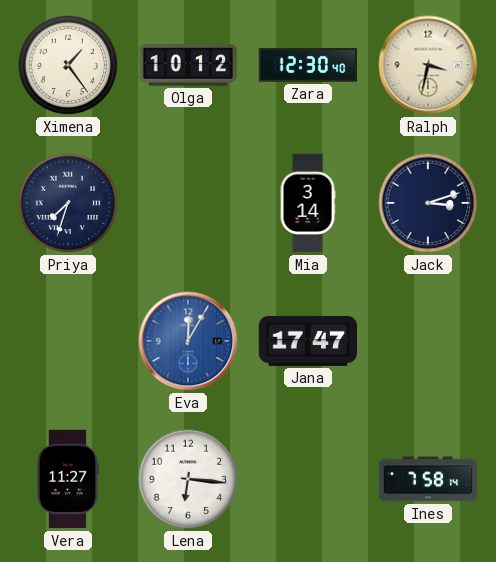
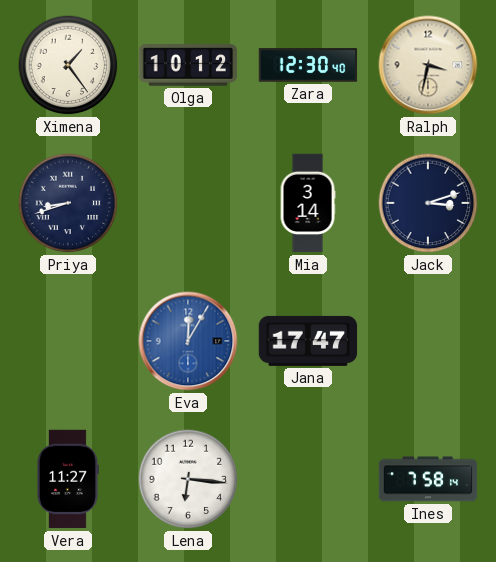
Priya: 7:33 -> 8:42
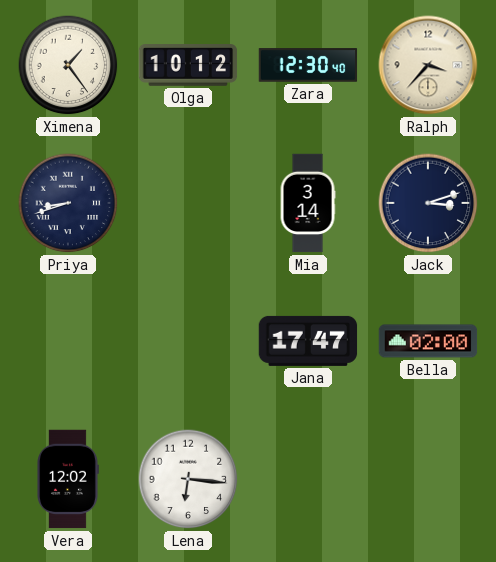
Ralph: 3:32 -> 3:37
Eva: 12:05 -> none
Bella: none -> 02:00
Vera: 11:27 -> 12:02
Ines: 7:58 -> none
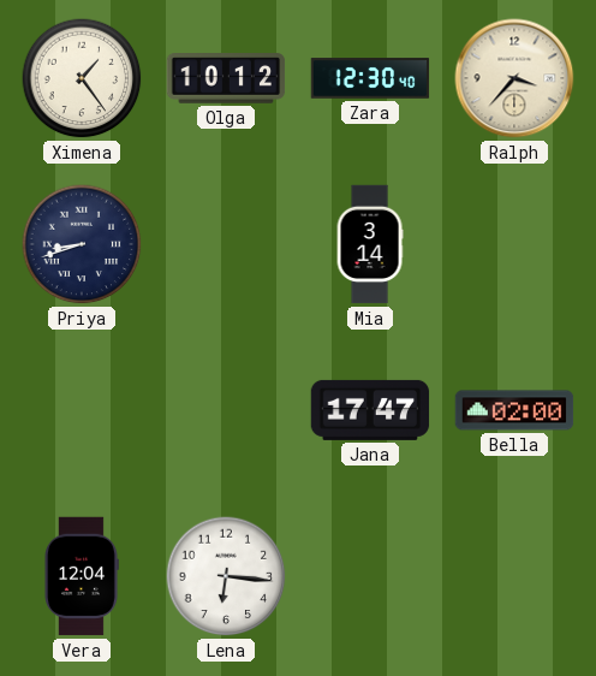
Jack: 3:12 -> none
Vera: 12:02 -> 12:04
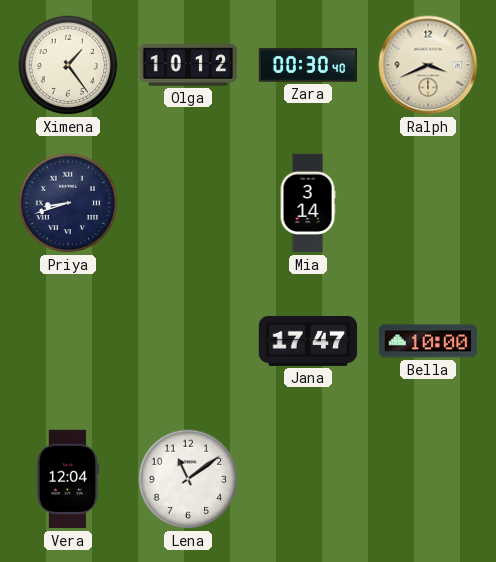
Zara: 12:30 -> 00:30
Ralph: 3:37 -> 3:41
Bella: 02:00 -> 10:00
Lena: 6:16 -> 11:09
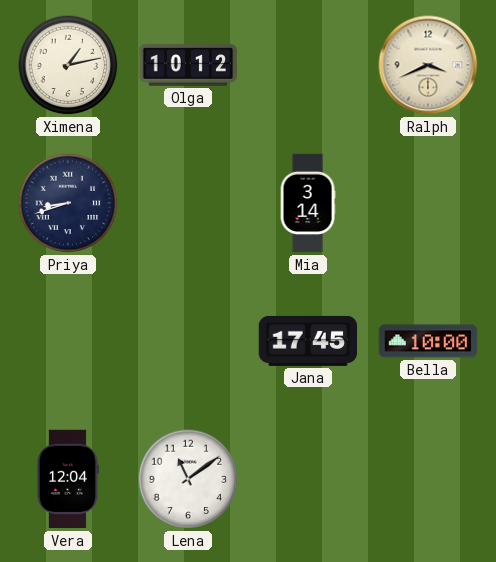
Ximena: 1:24 -> 1:13
Zara: 00:30 -> none
Jana: 17:47 -> 17:45
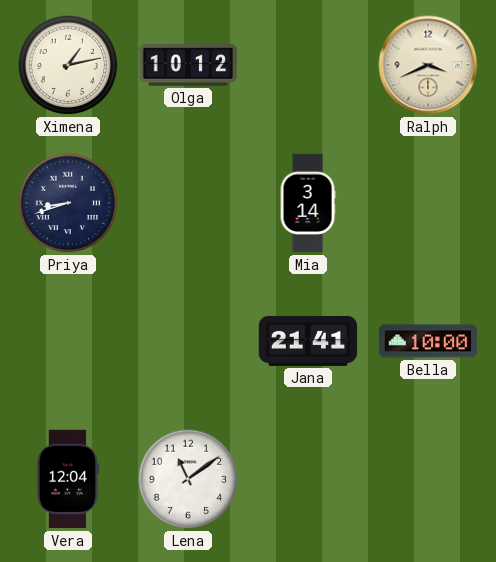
Jana: 17:45 -> 21:41
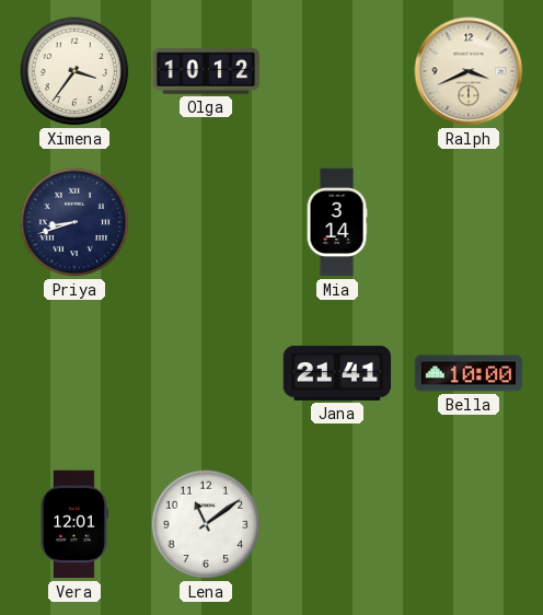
Ximena: 1:13 -> 3:36
Vera: 12:04 -> 12:01
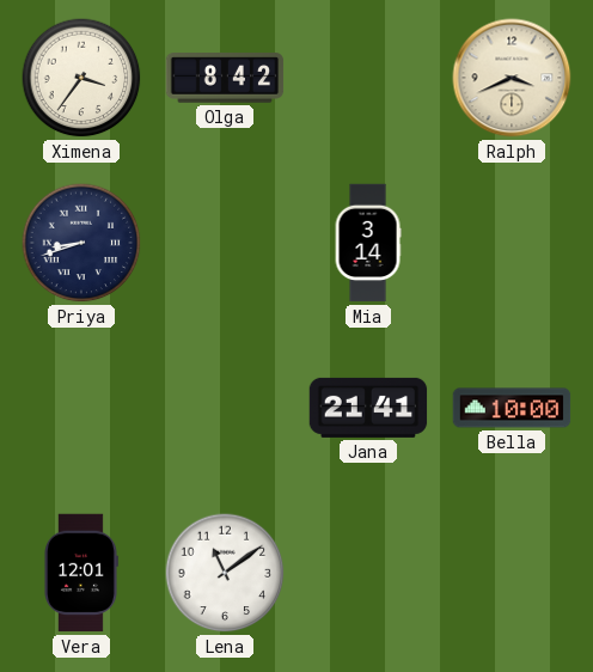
Olga: 10:12 -> 8:42
